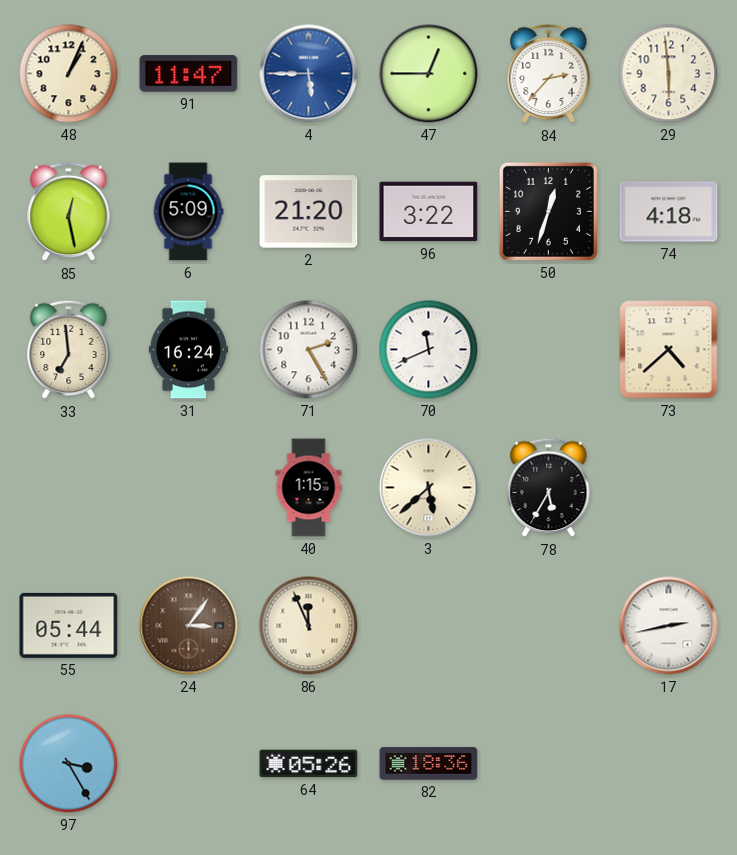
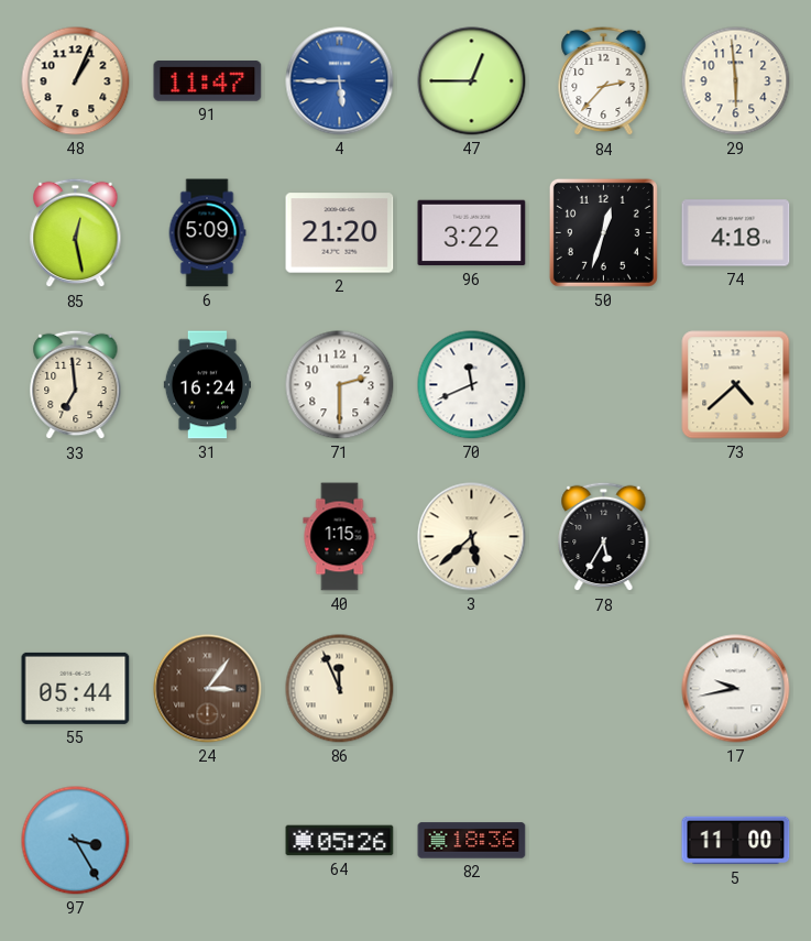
71: 2:25 -> 2:30
17: 2:43 -> 9:43
5: none -> 11:00
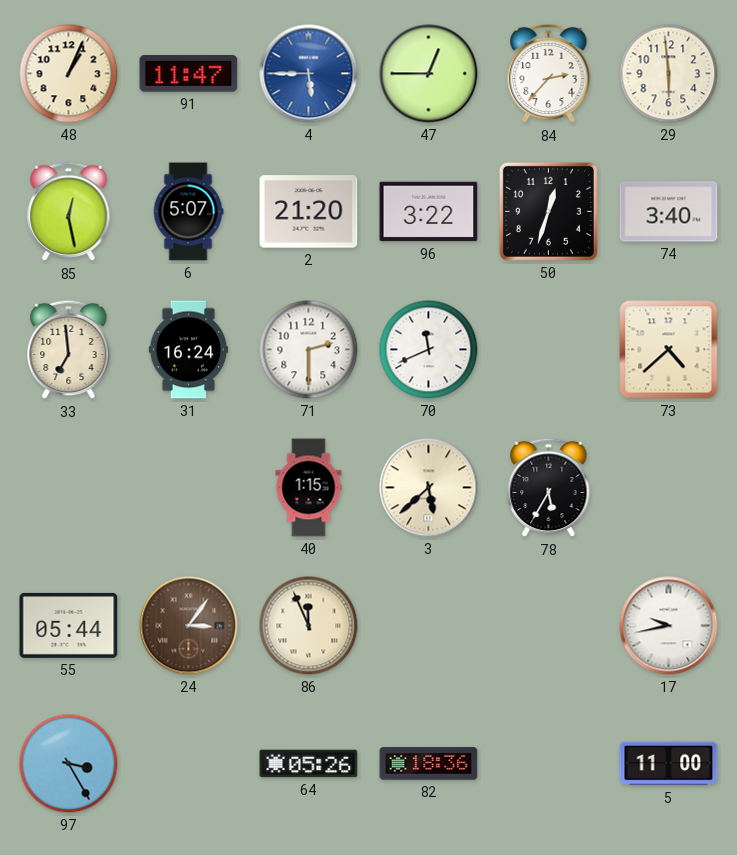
6: 5:09 -> 5:07
74: 4:18 -> 3:40
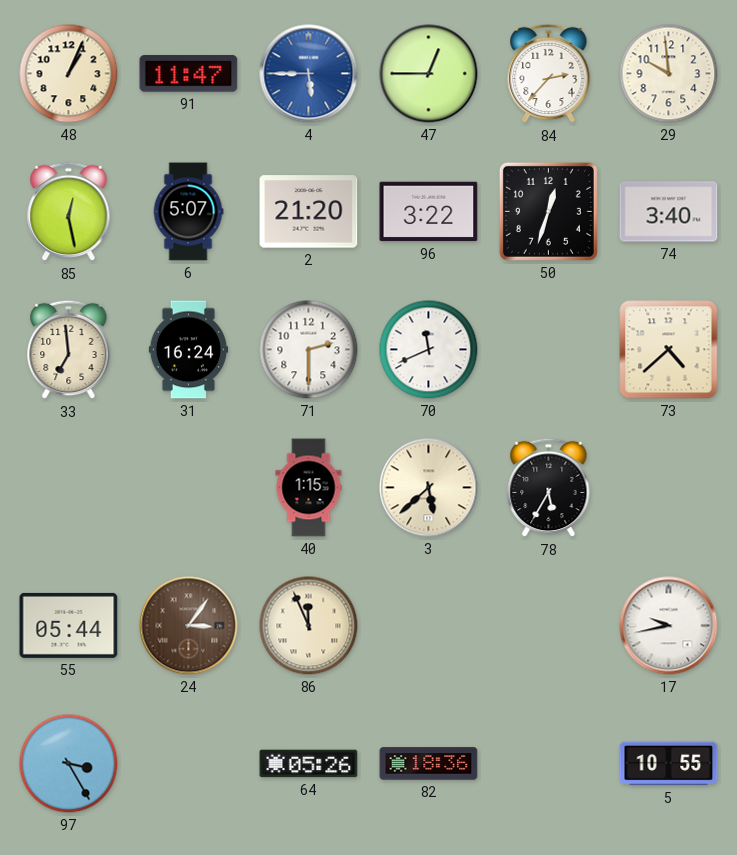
29: 5:59 -> 9:59
5: 11:00 -> 10:55
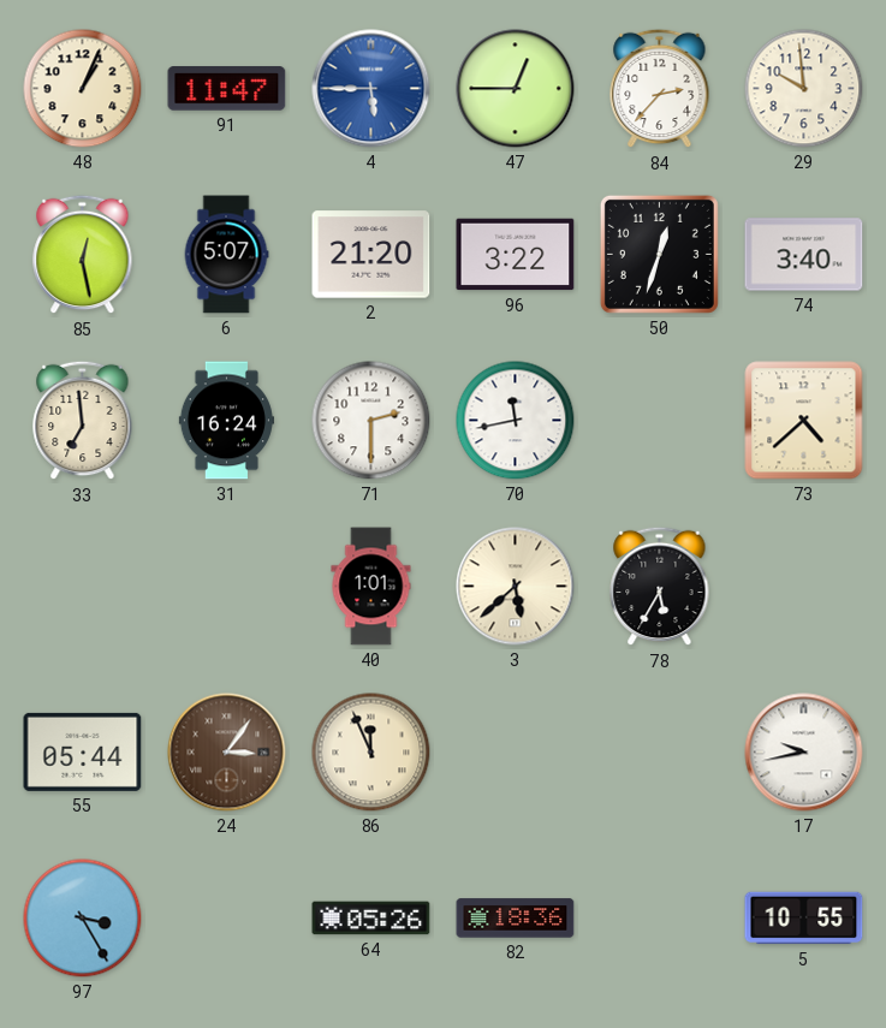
70: 11:41 -> 11:43
40: 1:15 -> 1:01
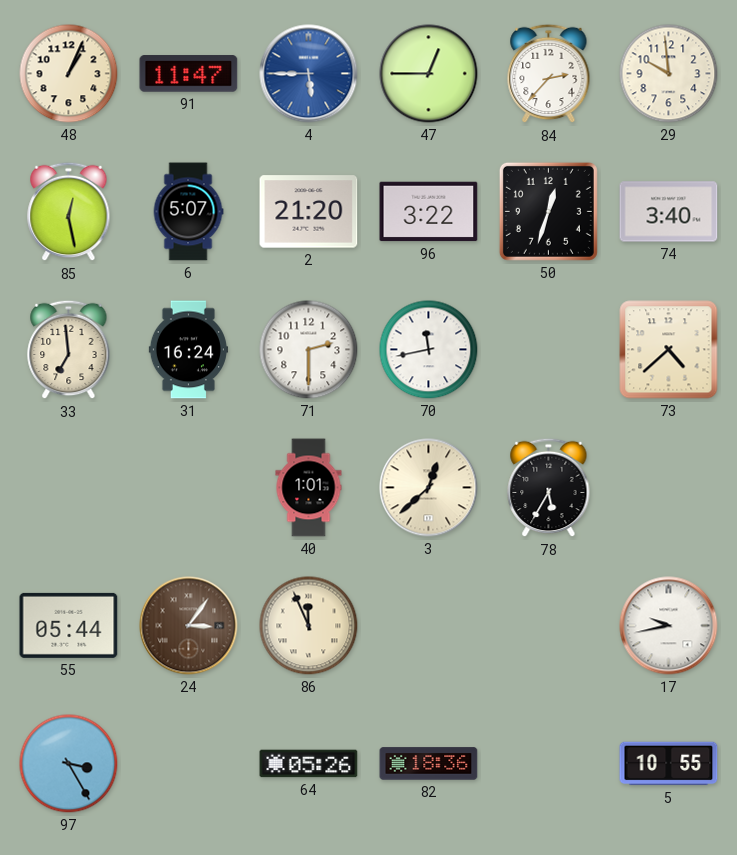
3: 5:38 -> 12:38
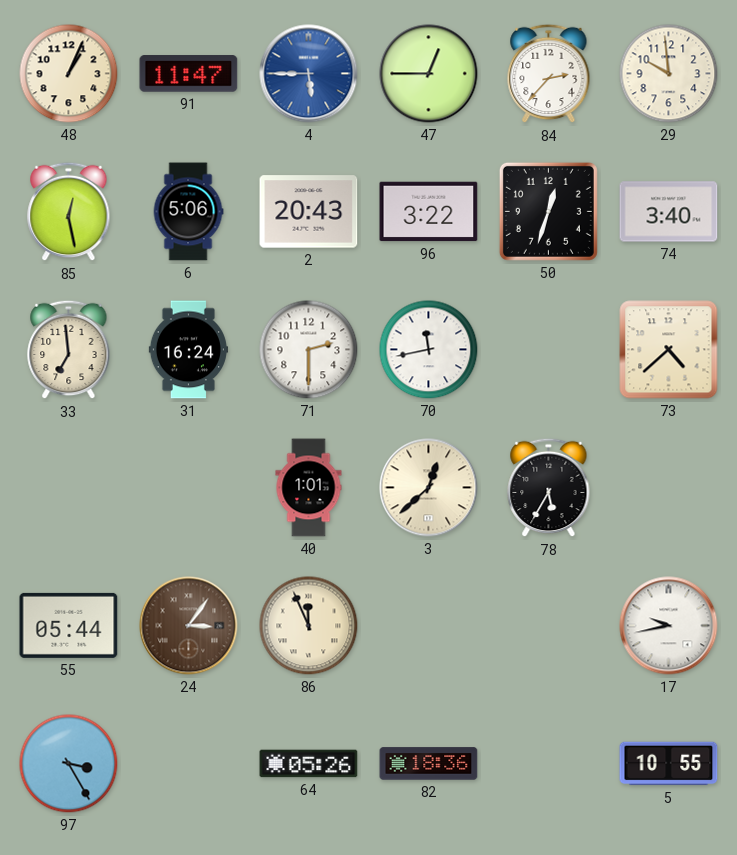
6: 5:07 -> 5:06
2: 21:20 -> 20:43
